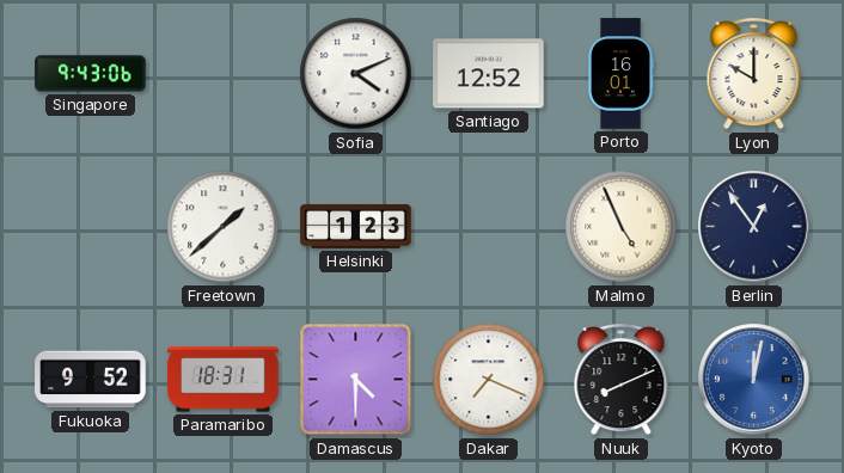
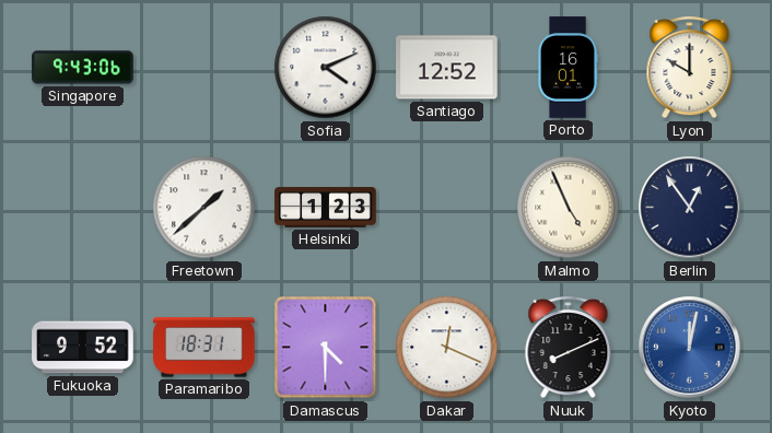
Dakar: 7:19 -> 12:19
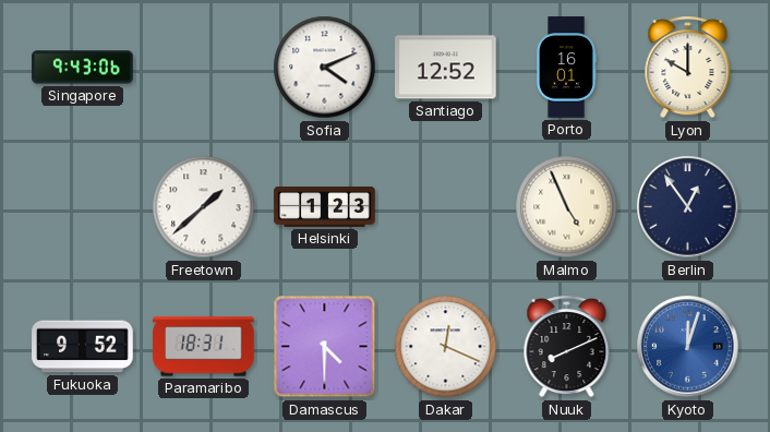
Kyoto: 12:02 -> 12:03
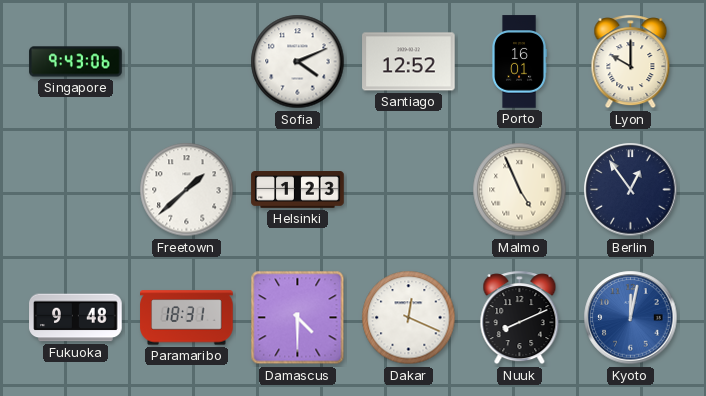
Fukuoka: 9:52 -> 9:48
Kyoto: 12:03 -> 12:02
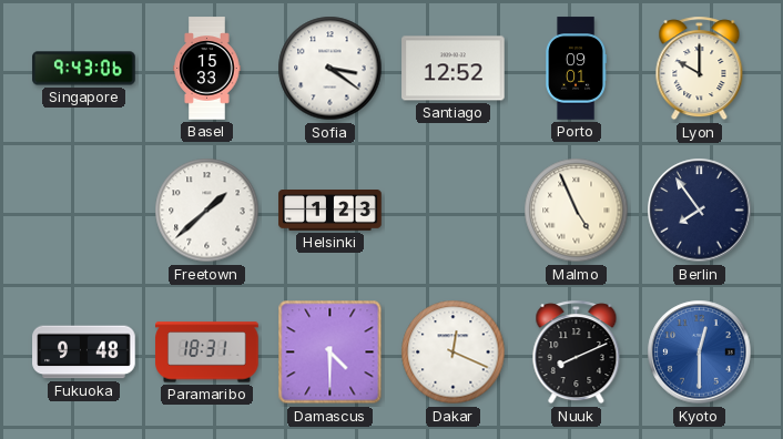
Basel: none -> 15:33
Sofia: 4:11 -> 3:21
Porto: 16:01 -> 09:01
Berlin: 12:54 -> 7:54
Kyoto: 12:02 -> 12:30
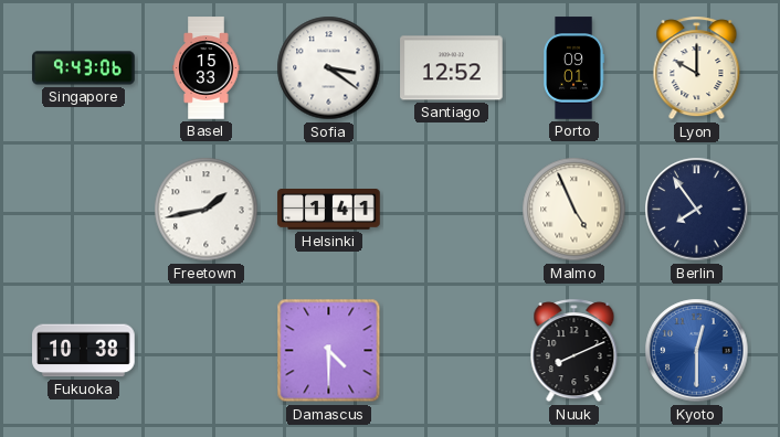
Freetown: 1:38 -> 1:43
Helsinki: 1:23 -> 1:41
Fukuoka: 9:48 -> 10:38
Paramaribo: 18:31 -> none
Dakar: 12:19 -> none
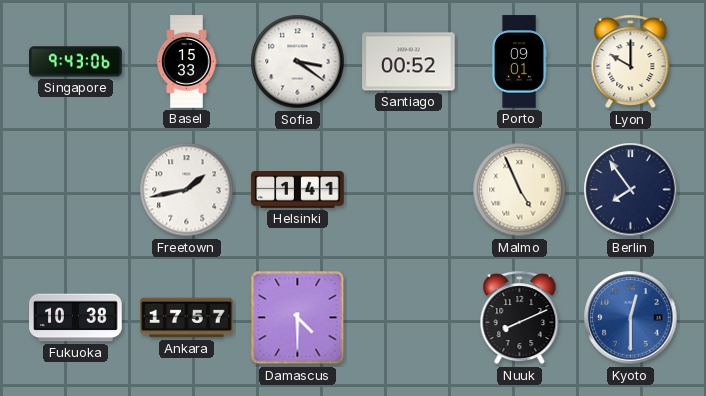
Santiago: 12:52 -> 00:52
Ankara: none -> 17:57
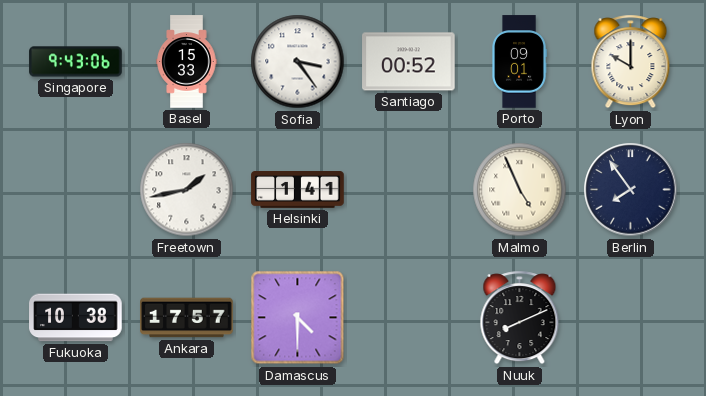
Sofia: 3:21 -> 3:24
Kyoto: 12:30 -> none
